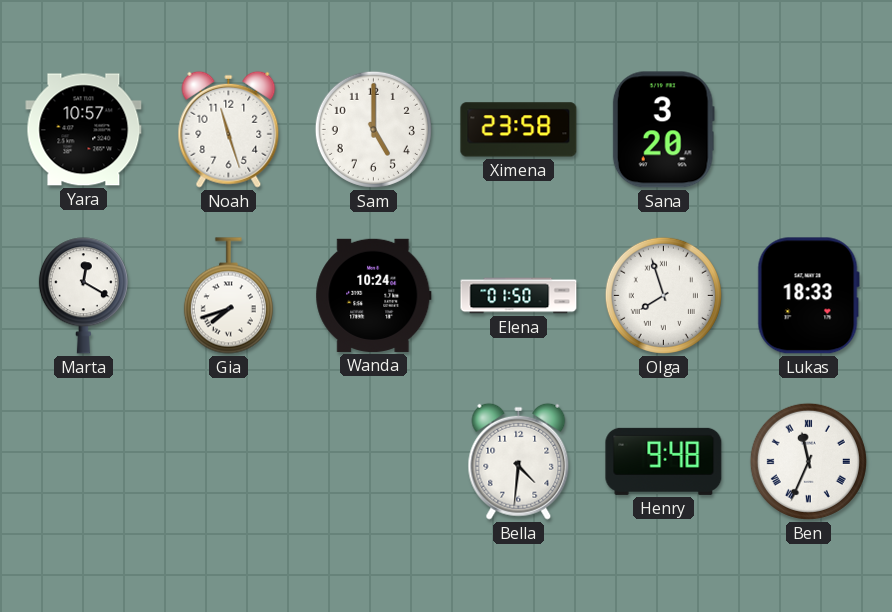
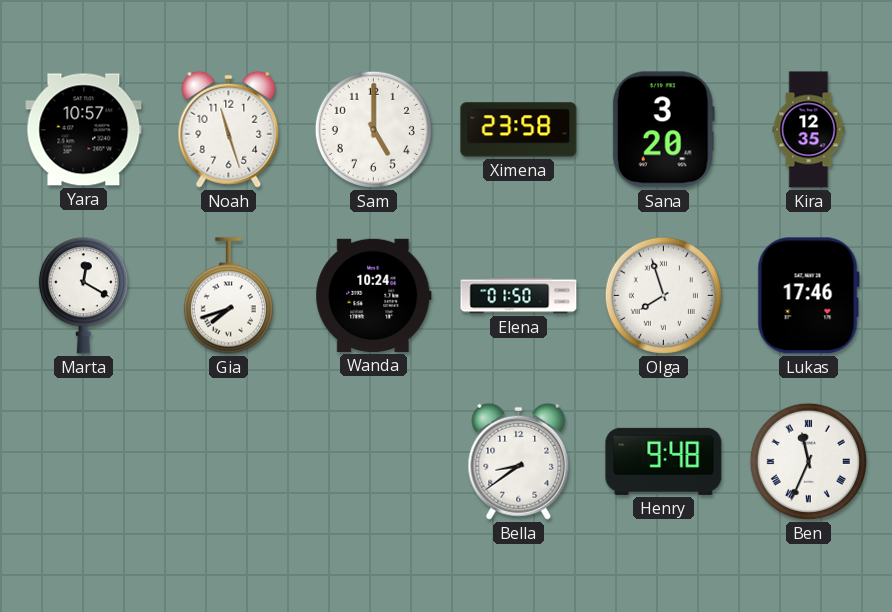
Kira: none -> 12:35
Lukas: 18:33 -> 17:46
Bella: 4:31 -> 8:39
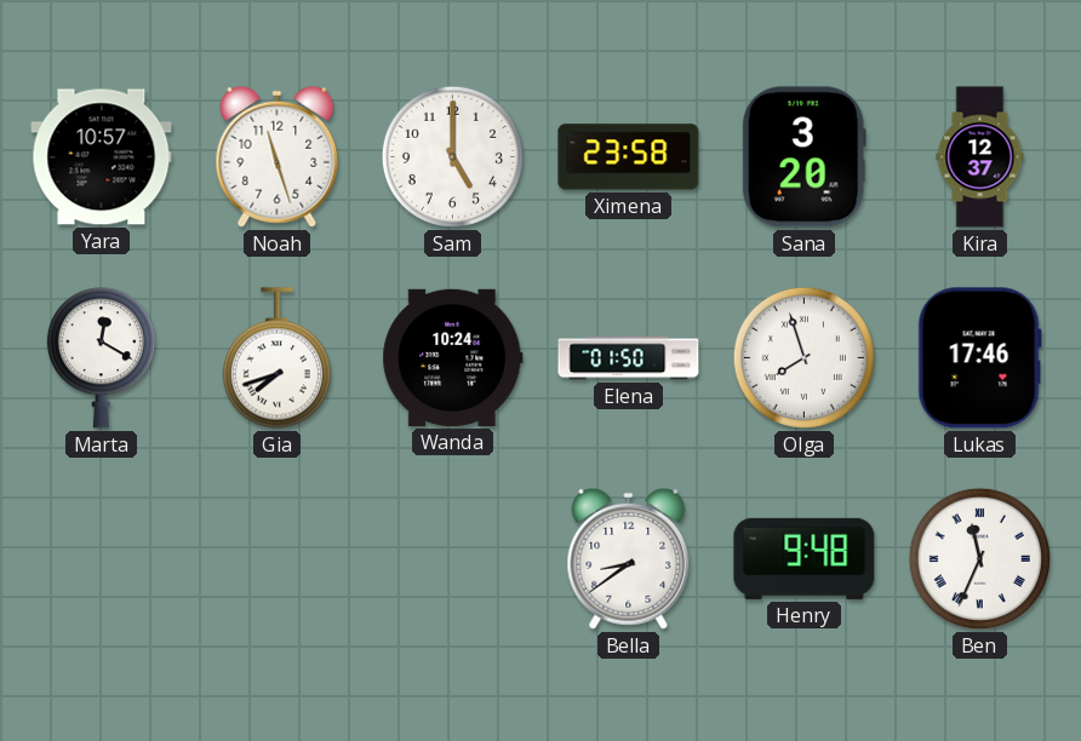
Kira: 12:35 -> 12:37
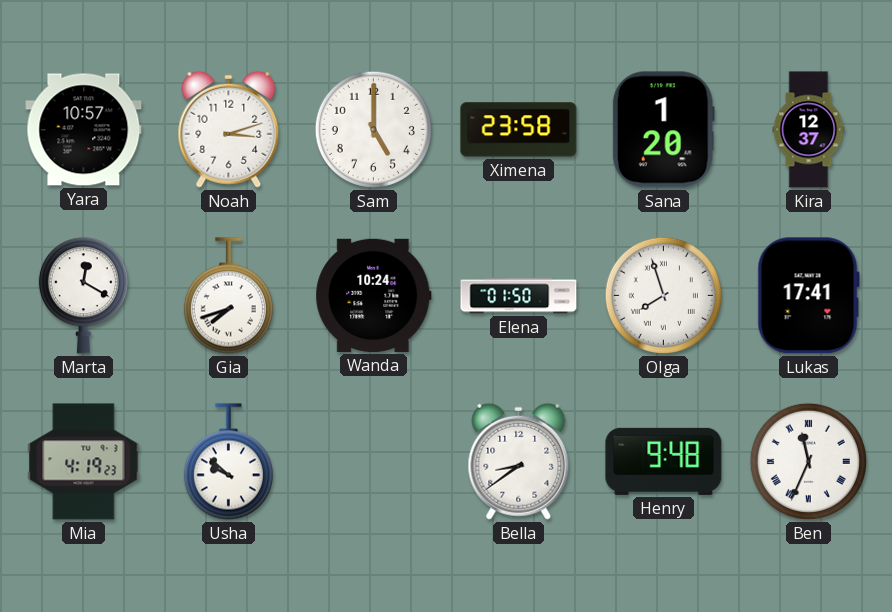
Noah: 11:27 -> 3:12
Sana: 3:20 -> 1:20
Lukas: 17:46 -> 17:41
Mia: none -> 4:19
Usha: none -> 9:52
